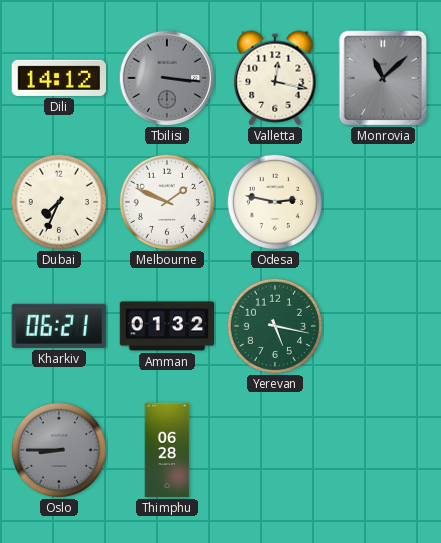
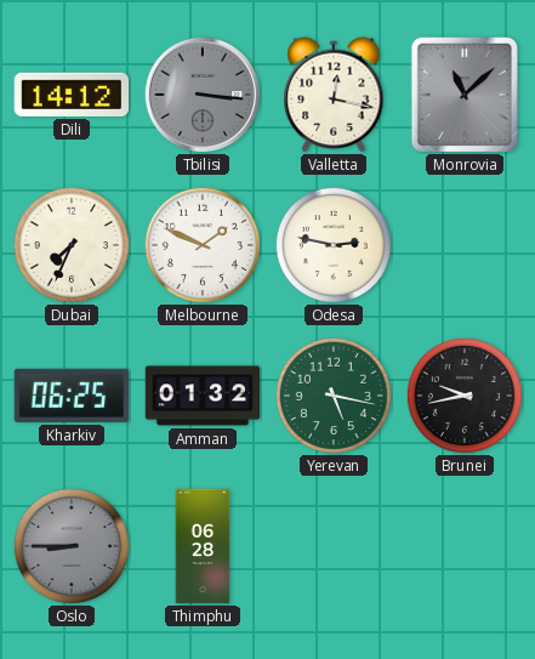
Kharkiv: 06:21 -> 06:25
Brunei: none -> 9:43
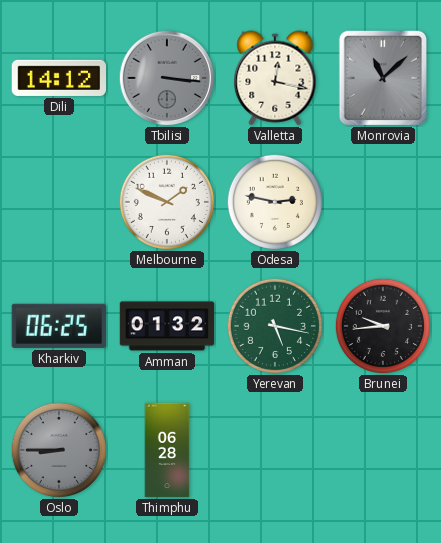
Dubai: 7:34 -> none
Brunei: 9:43 -> 9:44
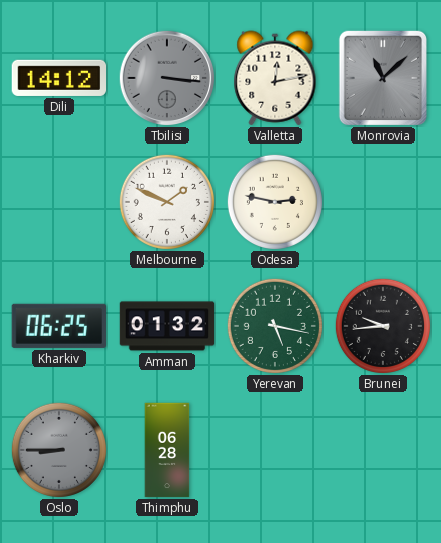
Valletta: 12:17 -> 12:13
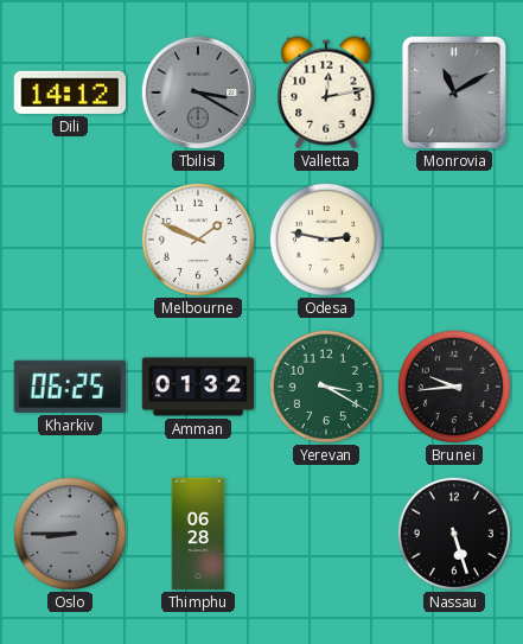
Tbilisi: 3:16 -> 3:20
Monrovia: 11:08 -> 11:10
Yerevan: 5:17 -> 3:20
Nassau: none -> 5:27
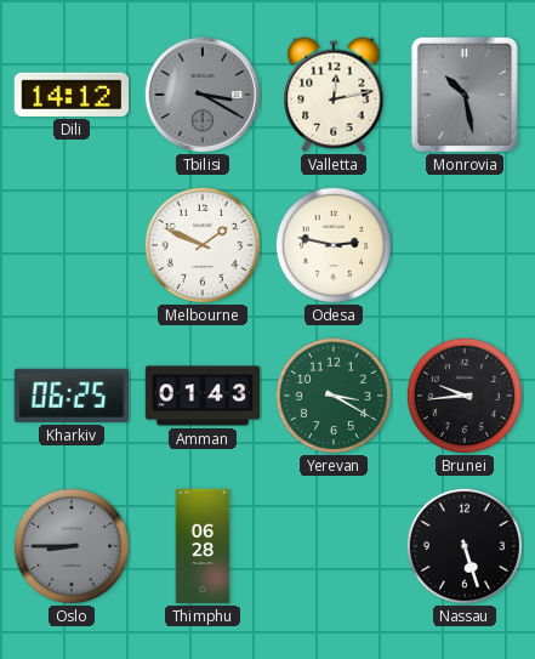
Monrovia: 11:10 -> 10:28
Amman: 01:32 -> 01:43
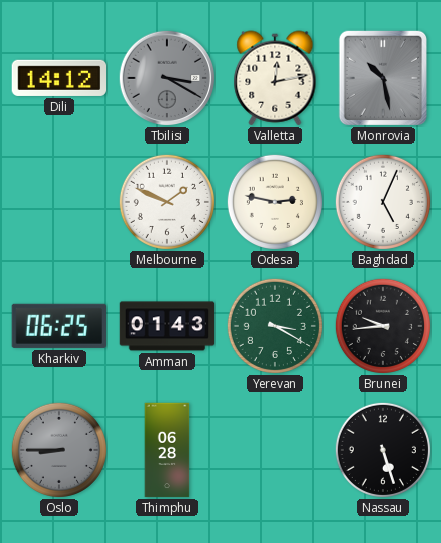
Baghdad: none -> 5:04
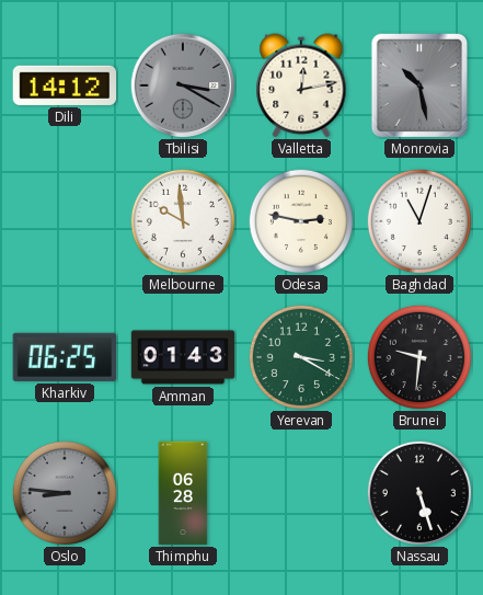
Melbourne: 1:49 -> 9:59
Baghdad: 5:04 -> 11:03
Brunei: 9:44 -> 9:31
Oslo: 8:45 -> 8:46
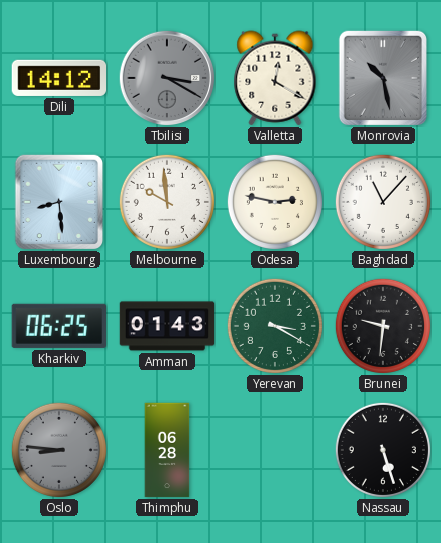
Valletta: 12:13 -> 12:20
Luxembourg: none -> 8:29
Baghdad: 11:03 -> 11:07
